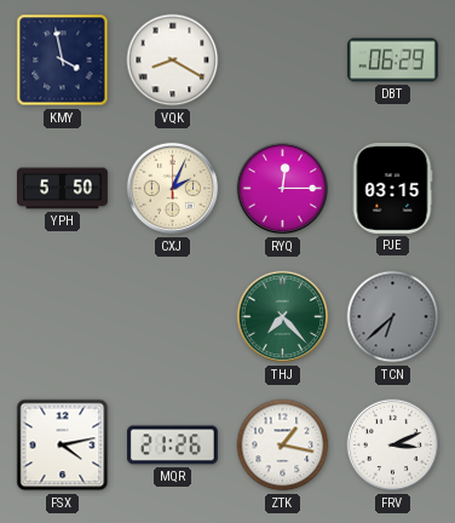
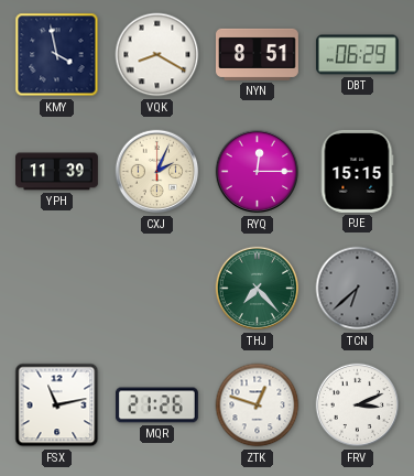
NYN: none -> 8:51
YPH: 5:50 -> 11:39
PJE: 03:15 -> 15:15
FSX: 4:13 -> 11:13
ZTK: 1:17 -> 12:48
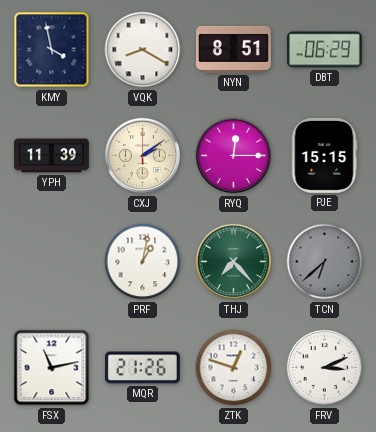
CXJ: 2:04 -> 2:09
PRF: none -> 1:02
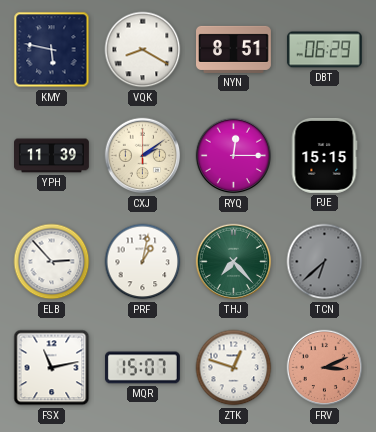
KMY: 3:58 -> 5:47
ELB: none -> 2:53
MQR: 21:26 -> 15:07
FRV dial: white -> salmon
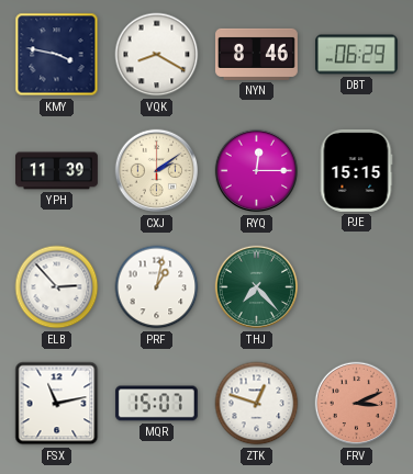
KMY: 5:47 -> 3:47
NYN: 8:51 -> 8:46
TCN: 6:38 -> none
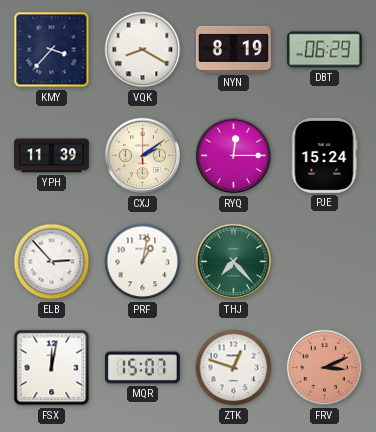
KMY: 3:47 -> 3:37
NYN: 8:46 -> 8:19
PJE: 15:15 -> 15:24
FSX: 11:13 -> 12:02
